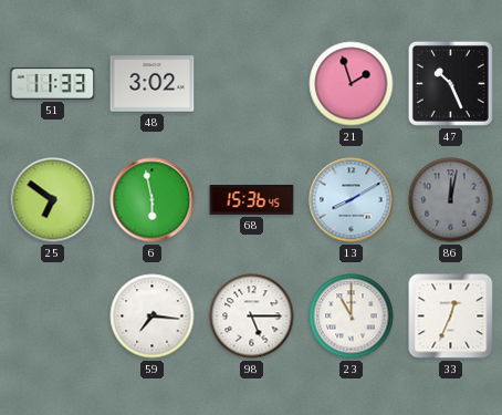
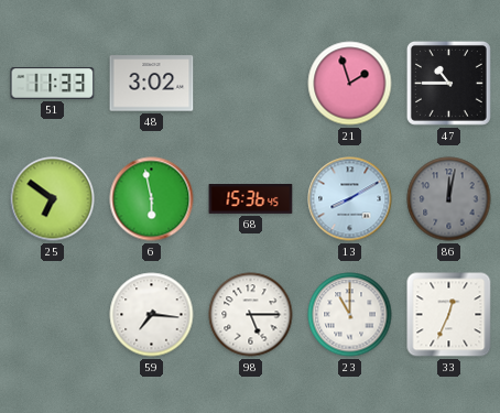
47: 10:26 -> 10:45
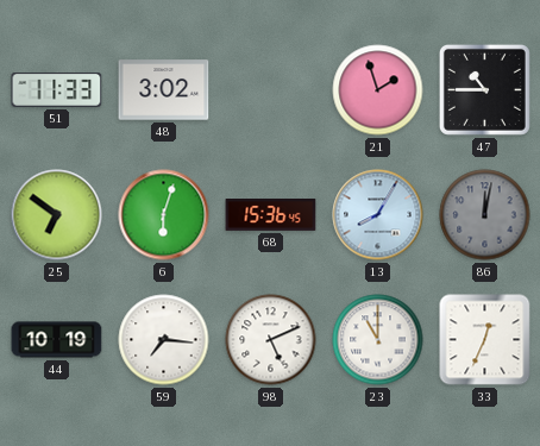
6: 5:58 -> 6:03
13: 8:10 -> 8:05
44: none -> 10:19
98: 5:15 -> 5:11
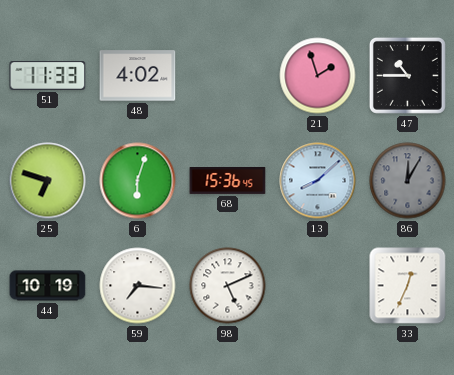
48: 3:02 -> 4:02
25: 6:51 -> 6:48
13: 8:05 -> 8:08
86: 12:02 -> 12:05
23: 11:00 -> none
